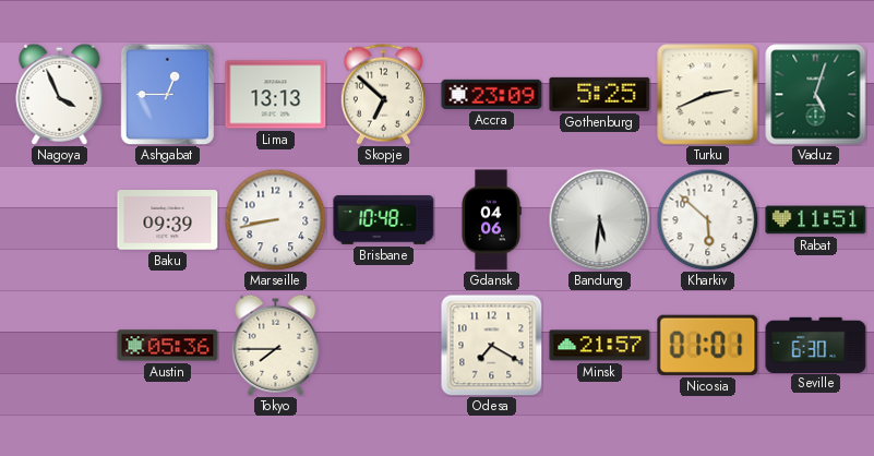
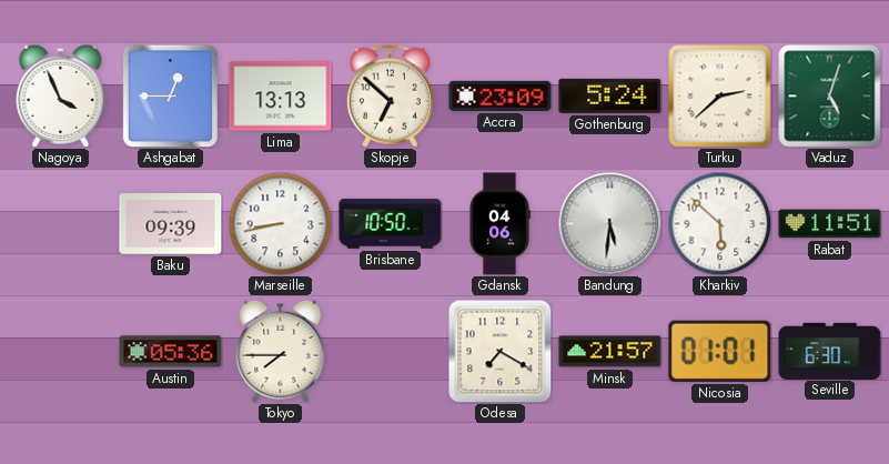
Gothenburg: 5:25 -> 5:24
Turku: 2:41 -> 2:38
Brisbane: 10:48 -> 10:50
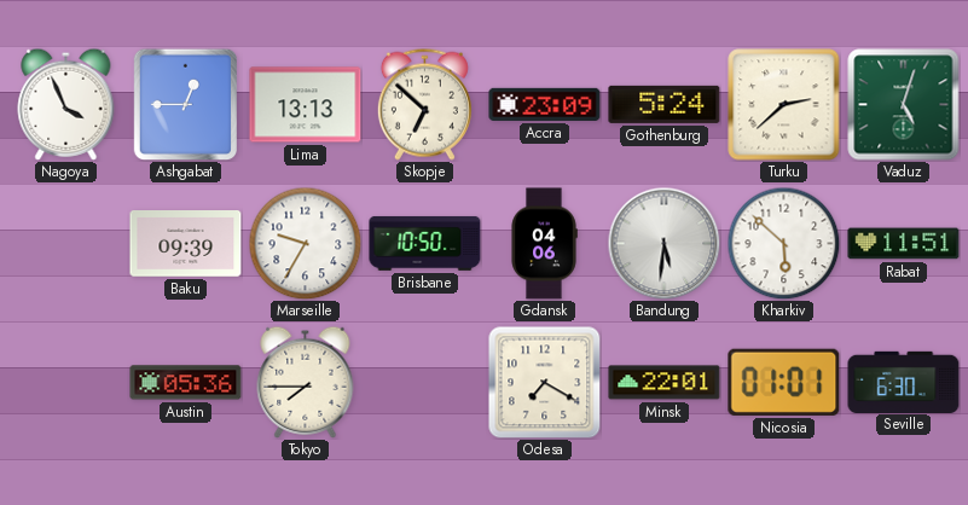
Marseille: 8:43 -> 9:35
Minsk: 21:57 -> 22:01
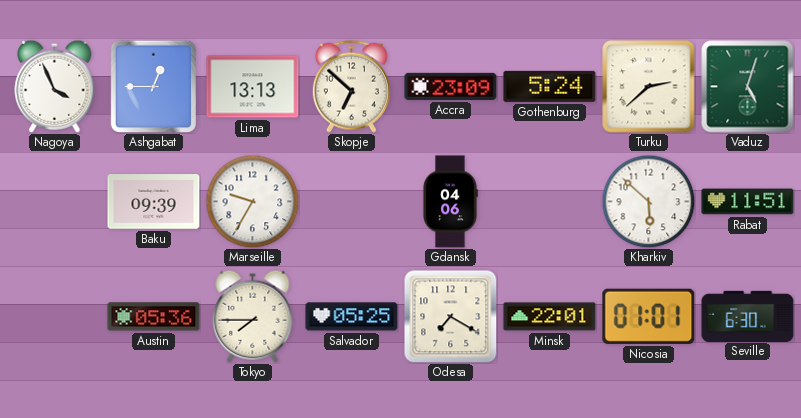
Brisbane: 10:50 -> none
Bandung: 5:31 -> none
Salvador: none -> 05:25
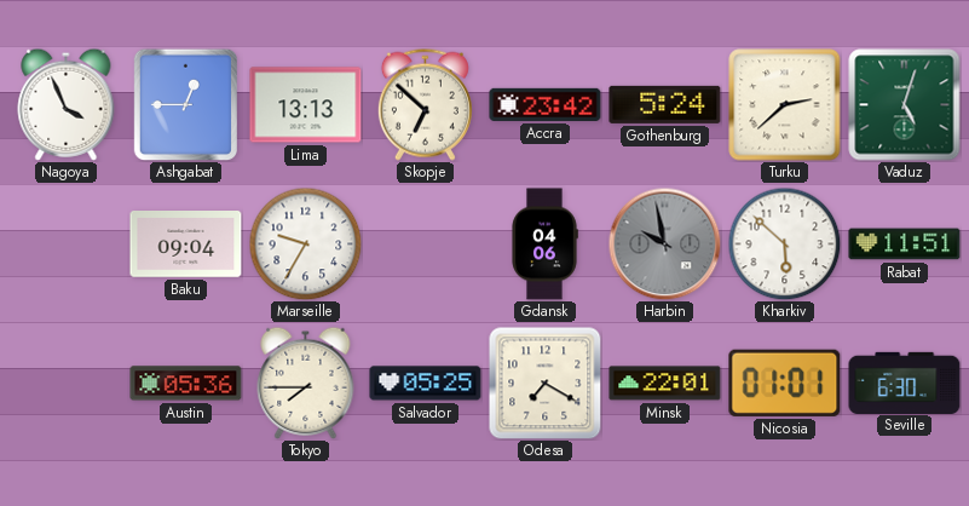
Accra: 23:09 -> 23:42
Baku: 09:39 -> 09:04
Harbin: none -> 9:58
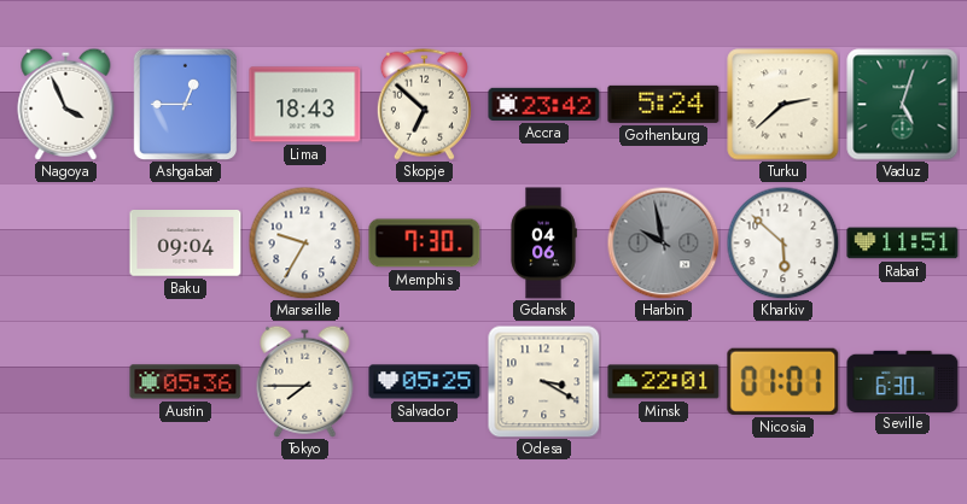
Lima: 13:13 -> 18:43
Memphis: none -> 7:30
Odesa: 7:20 -> 3:20
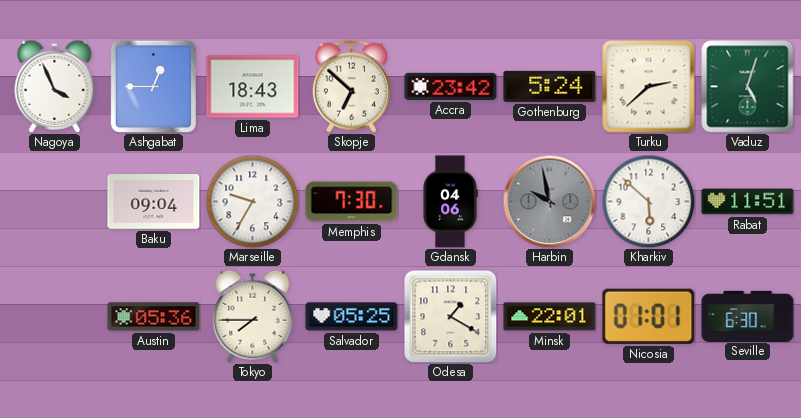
Odesa: 3:20 -> 1:20
